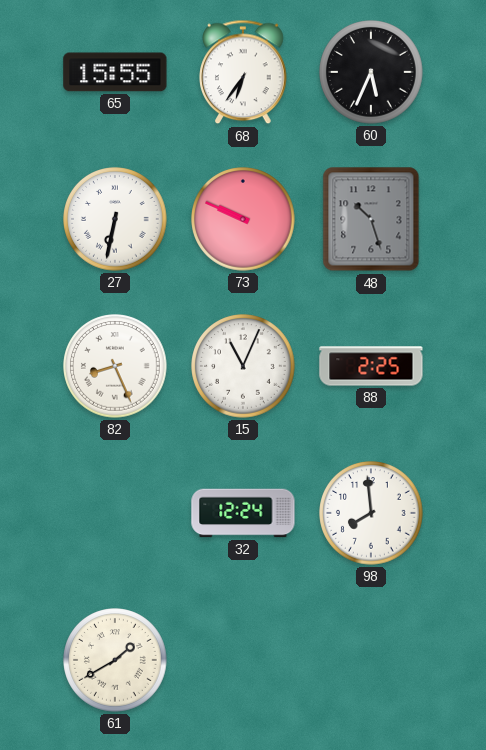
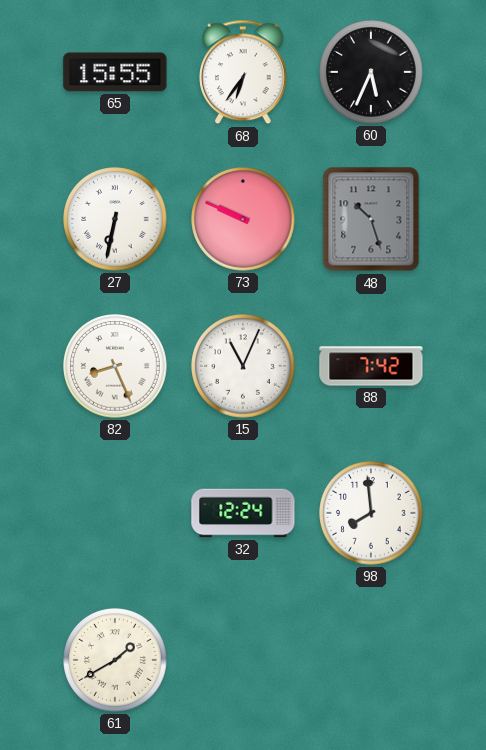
88: 2:25 -> 7:42
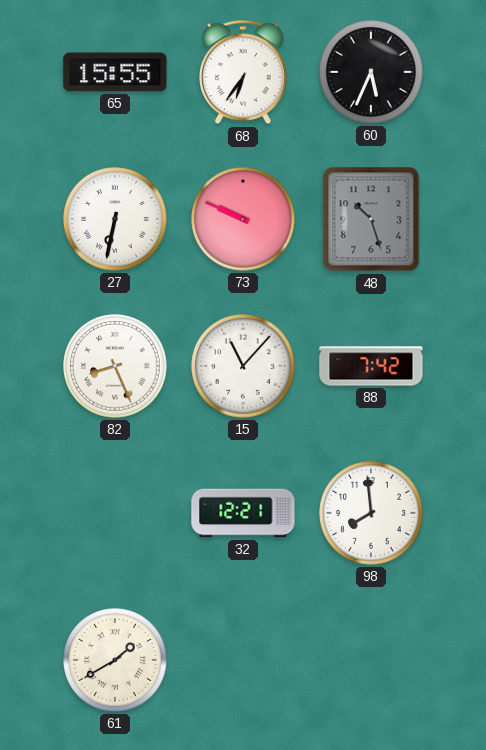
15: 11:04 -> 11:07
32: 12:24 -> 12:21
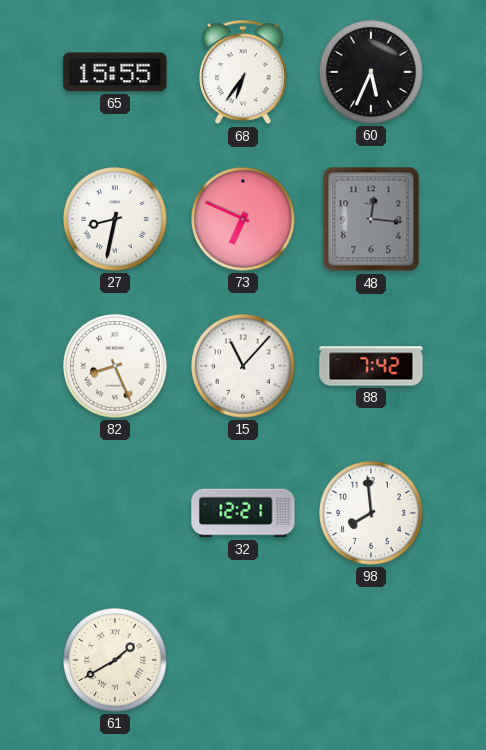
27: 6:32 -> 8:32
73: 9:49 -> 6:49
48: 10:27 -> 12:16
